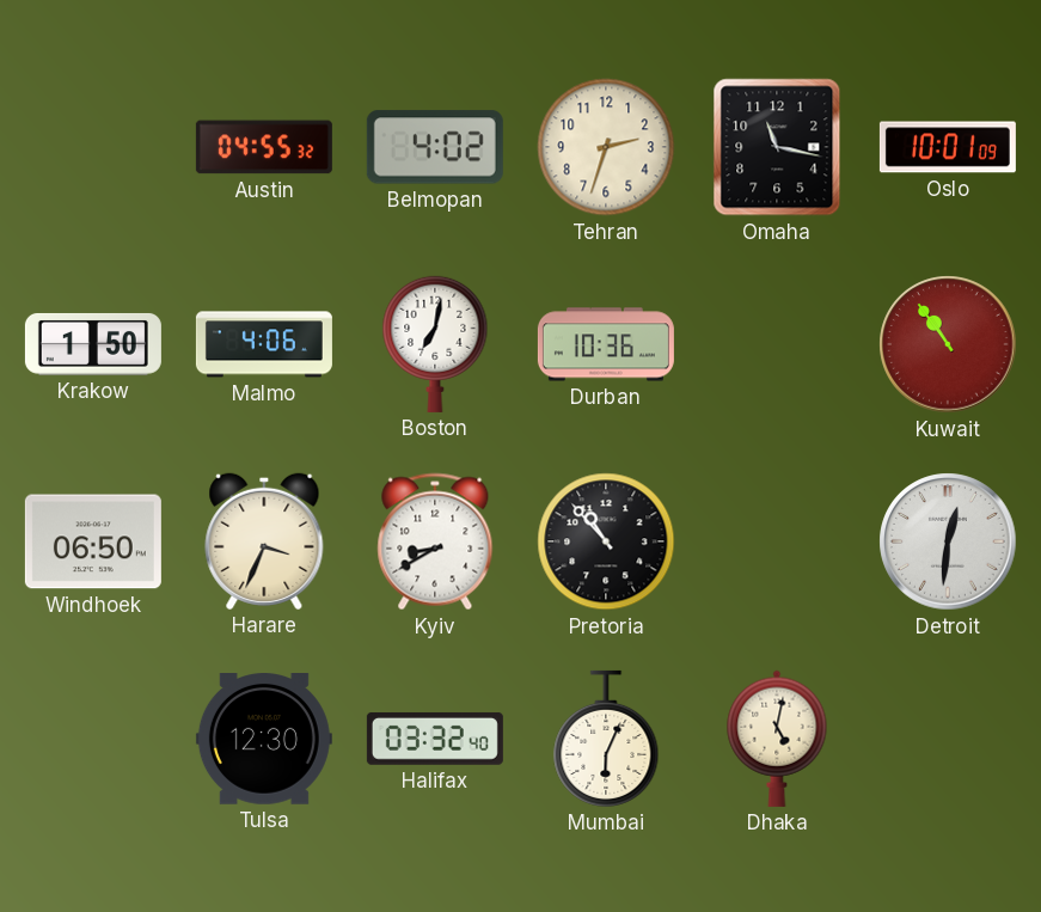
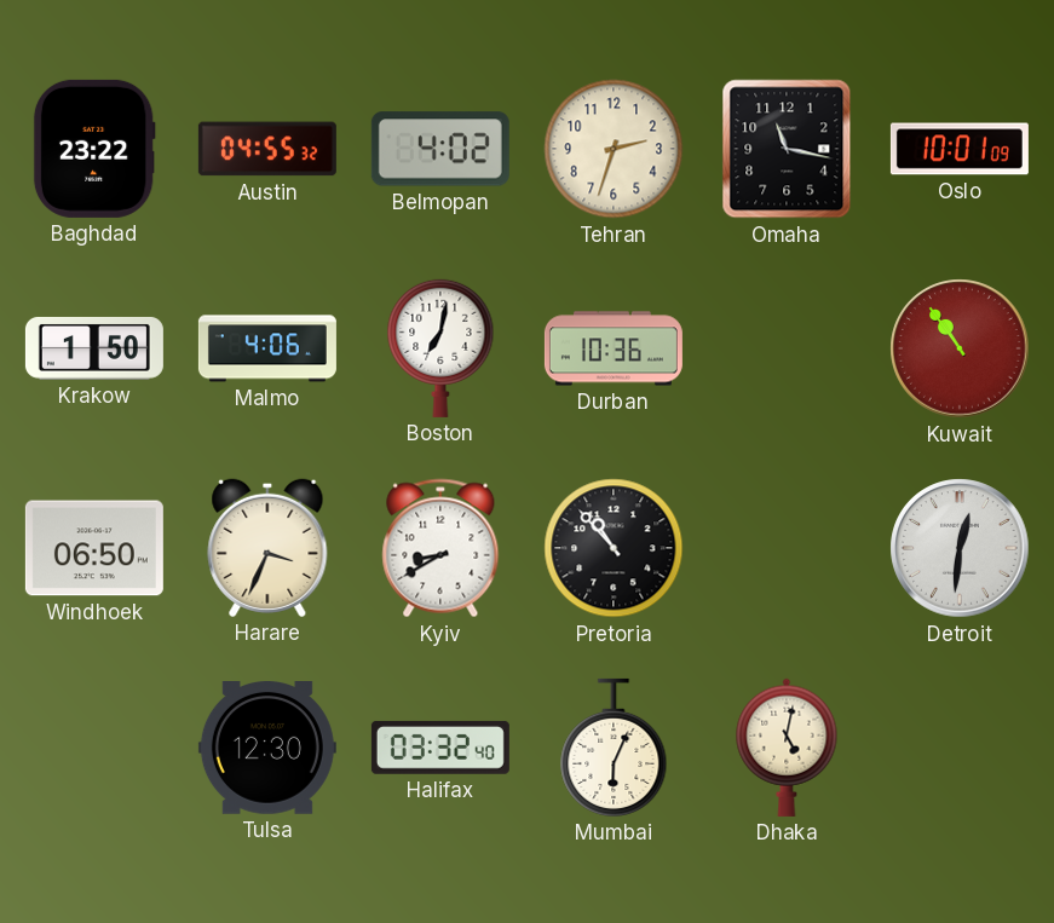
Baghdad: none -> 23:22
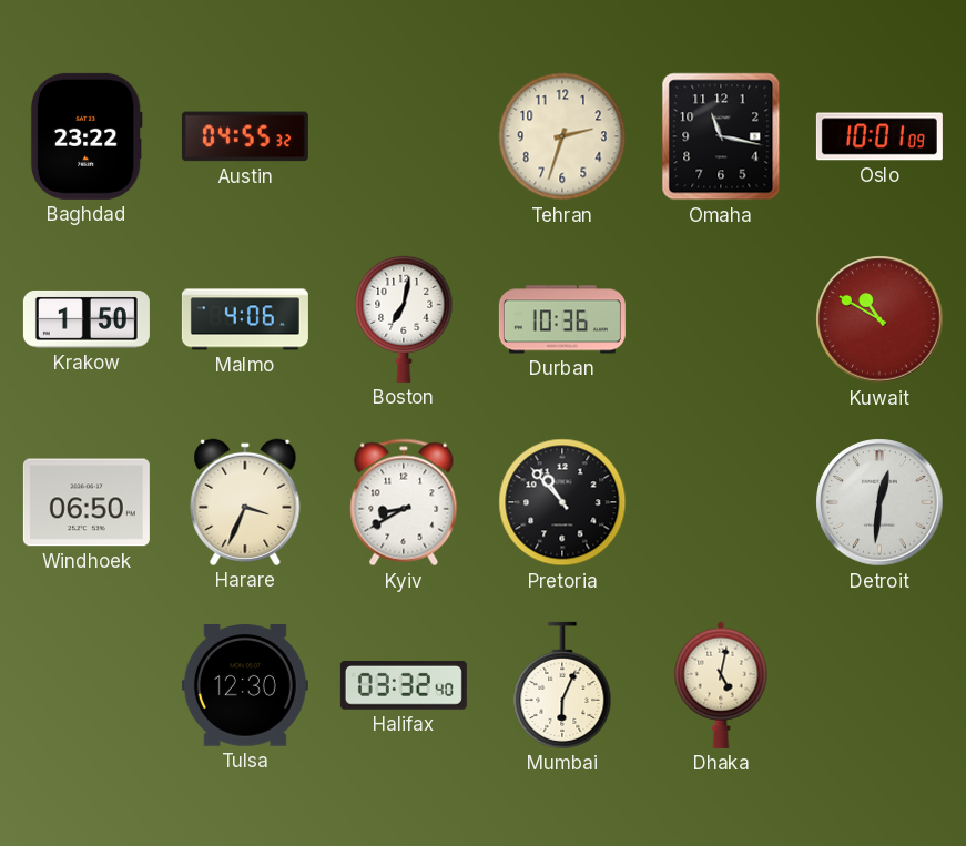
Belmopan: 4:02 -> none
Kuwait: 10:54 -> 10:50
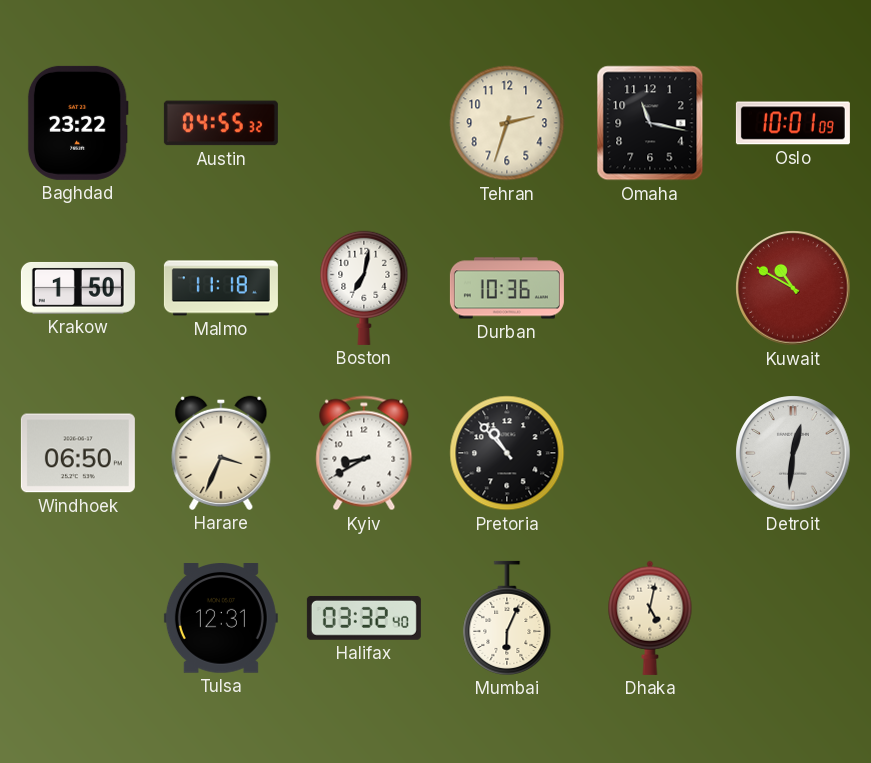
Malmo: 4:06 -> 11:18
Tulsa: 12:30 -> 12:31
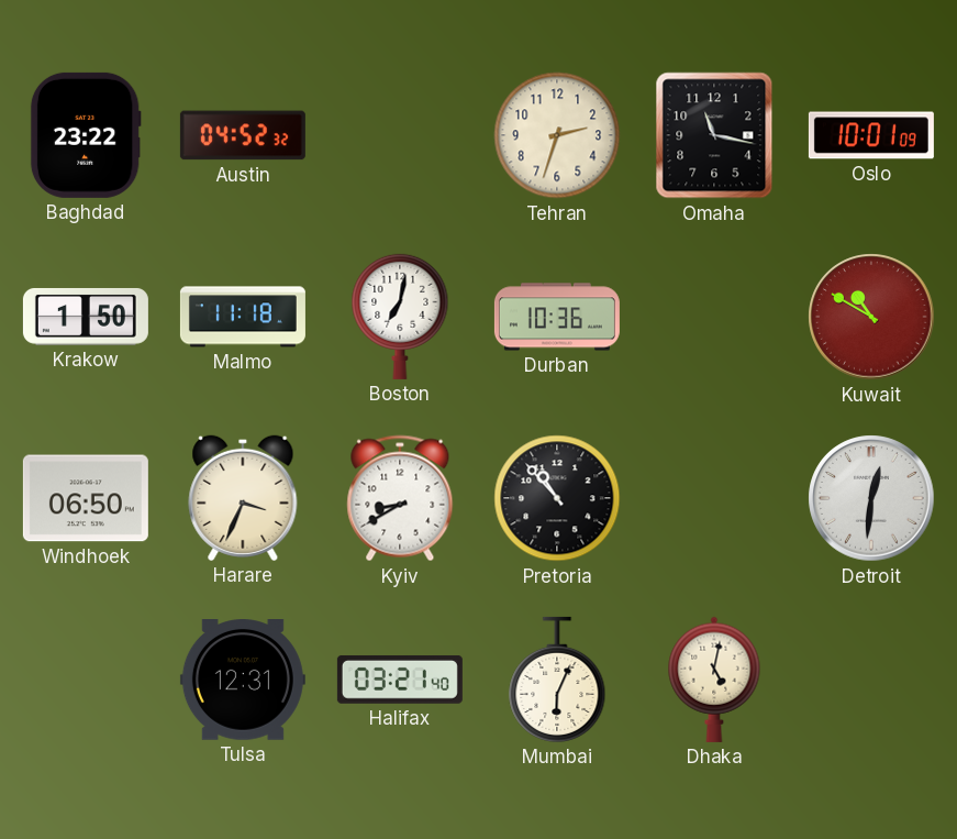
Austin: 04:55 -> 04:52
Halifax: 03:32 -> 03:21
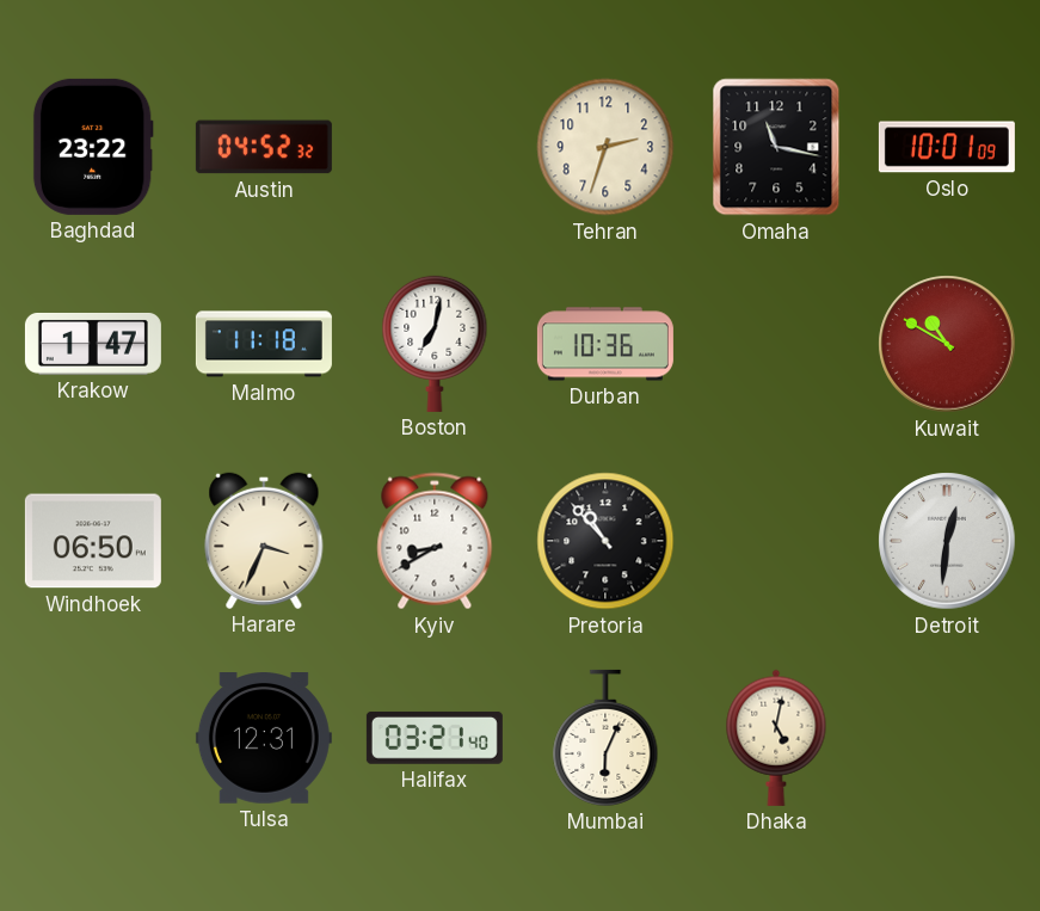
Krakow: 1:50 -> 1:47
